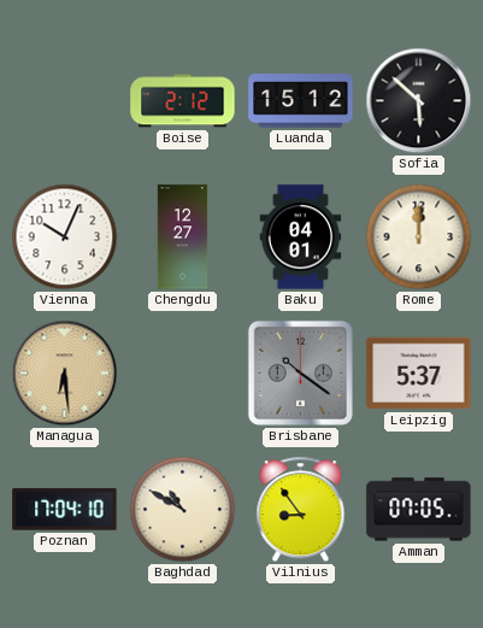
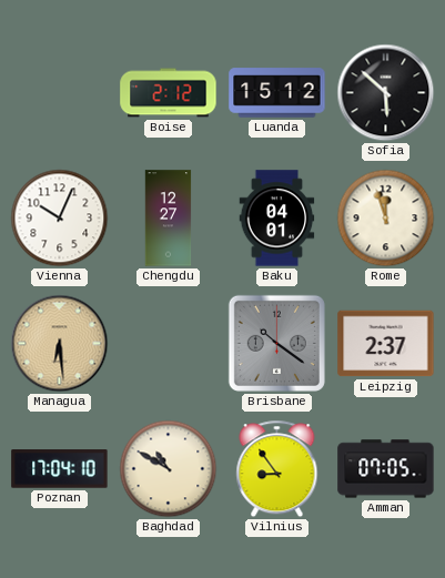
Rome: 12:00 -> 11:57
Leipzig: 5:37 -> 2:37
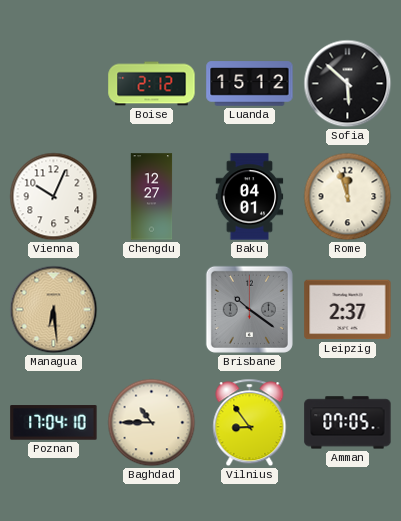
Baghdad: 10:50 -> 10:45
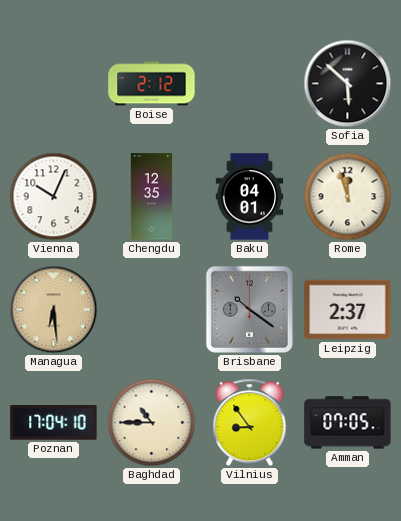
Luanda: 15:12 -> none
Chengdu: 12:27 -> 12:35
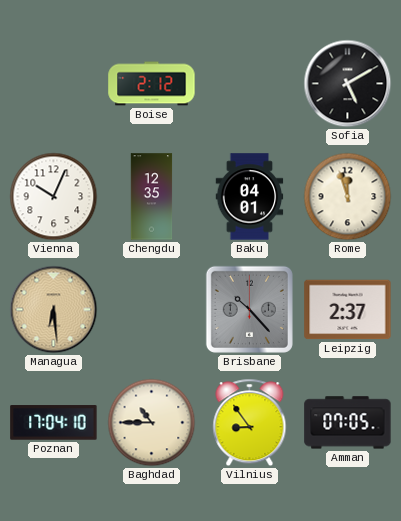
Sofia: 5:52 -> 5:10
Brisbane: 10:21 -> 10:23
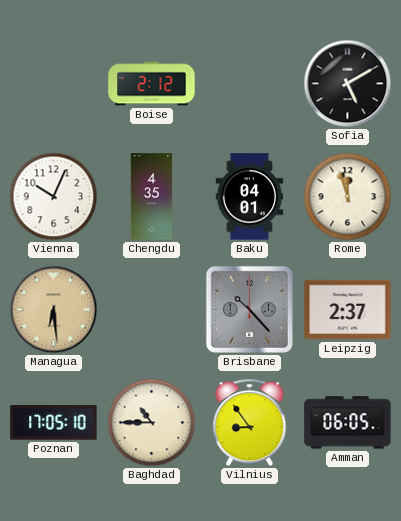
Chengdu: 12:35 -> 4:35
Poznan: 17:04 -> 17:05
Amman: 07:05 -> 06:05
